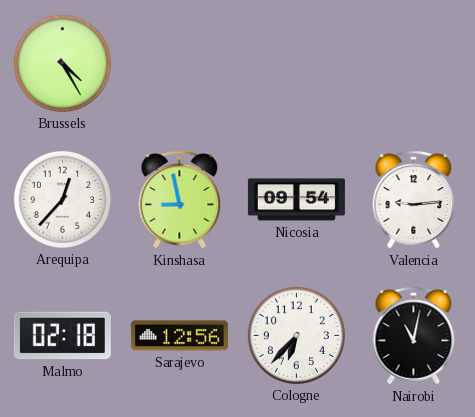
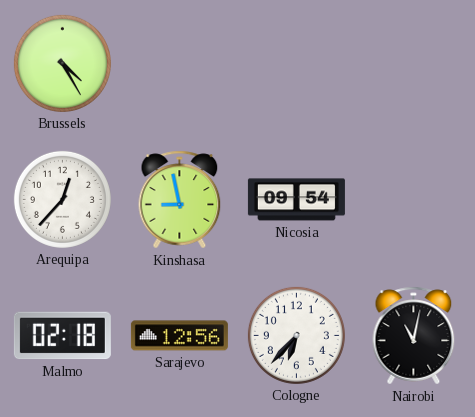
Valencia: 9:14 -> none
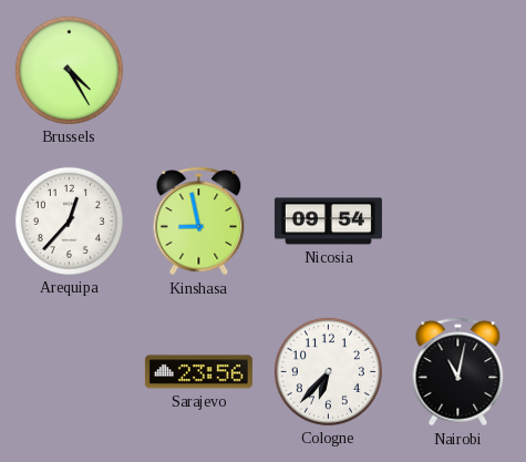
Malmo: 02:18 -> none
Sarajevo: 12:56 -> 23:56
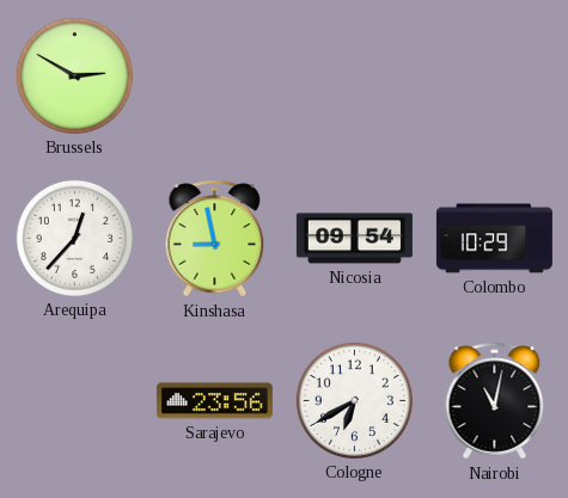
Brussels: 4:25 -> 2:50
Colombo: none -> 10:29
Cologne: 6:37 -> 6:40
